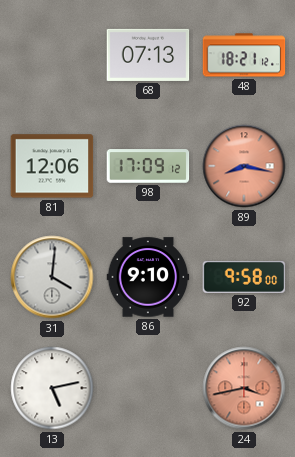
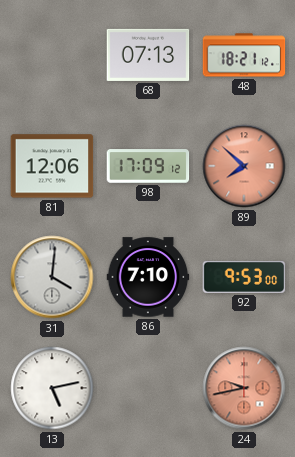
89: 8:17 -> 7:52
86: 9:10 -> 7:10
92: 9:58 -> 9:53
24: 3:43 -> 9:43
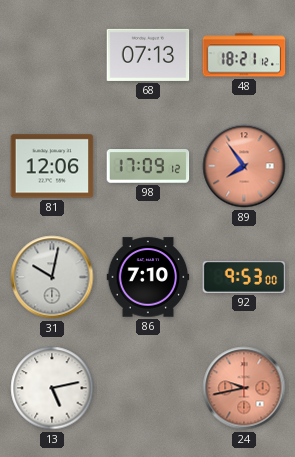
89: 7:52 -> 7:54
31: 4:01 -> 10:02
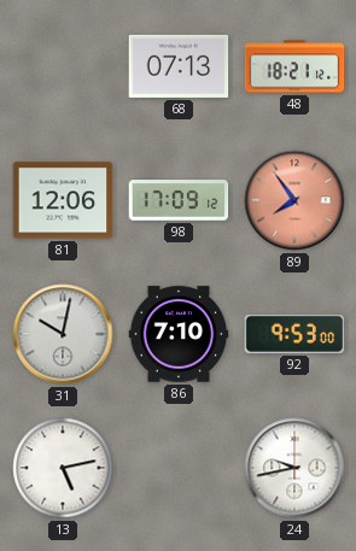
24 dial: salmon -> white
